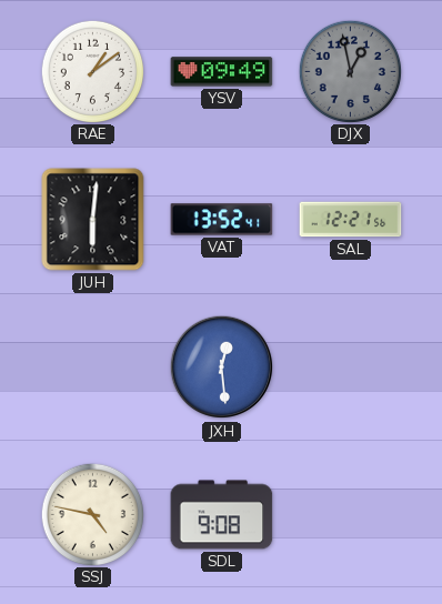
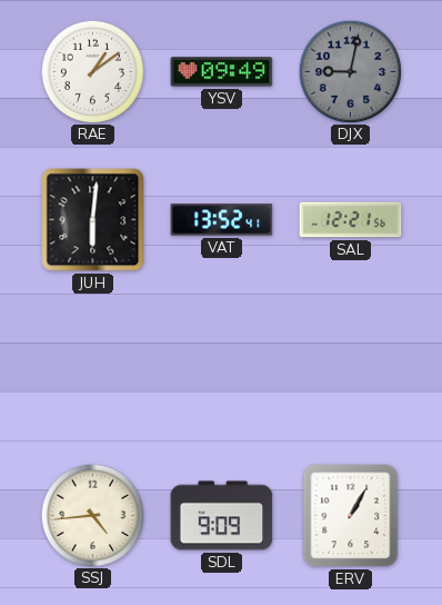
DJX: 12:58 -> 9:02
JXH: 12:29 -> none
SSJ: 4:47 -> 4:44
SDL: 9:08 -> 9:09
ERV: none -> 1:05
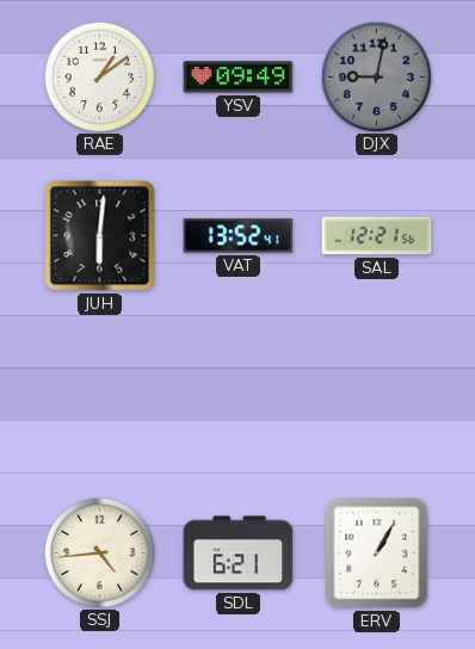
SDL: 9:09 -> 6:21
